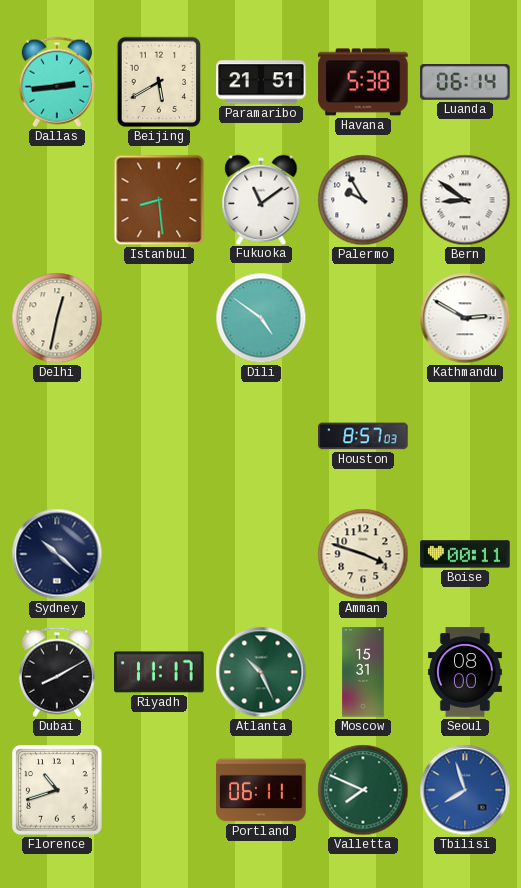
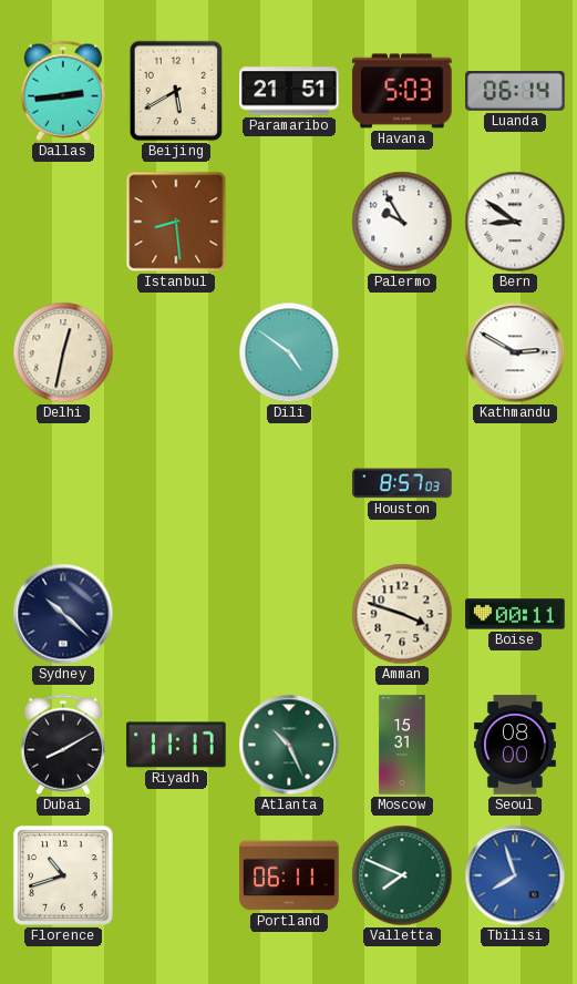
Havana: 5:38 -> 5:03
Fukuoka: 11:09 -> none
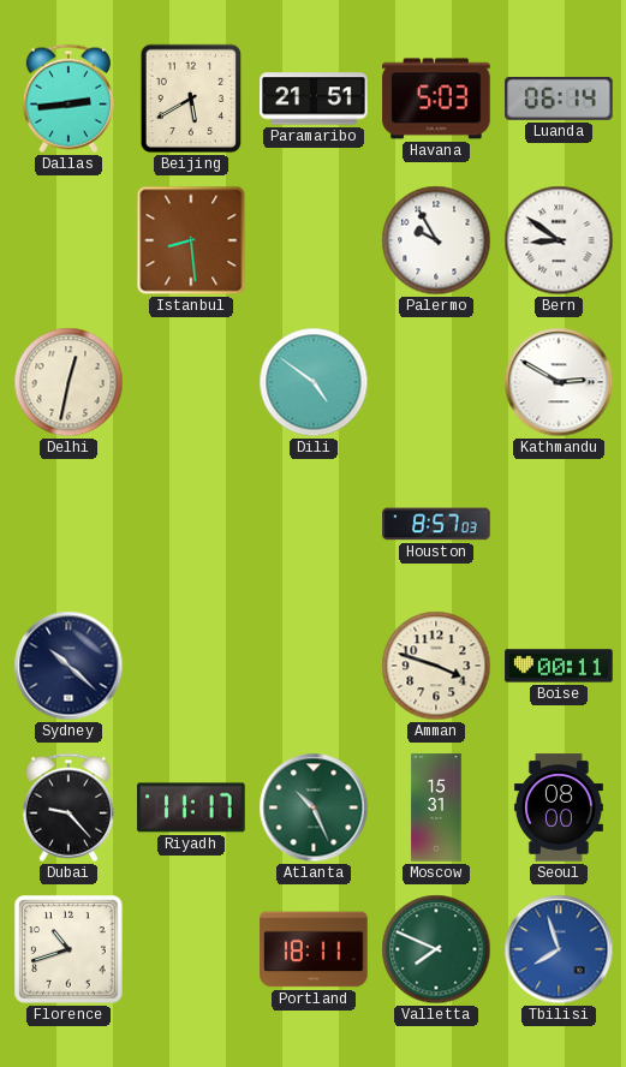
Dubai: 8:10 -> 9:23
Portland: 06:11 -> 18:11
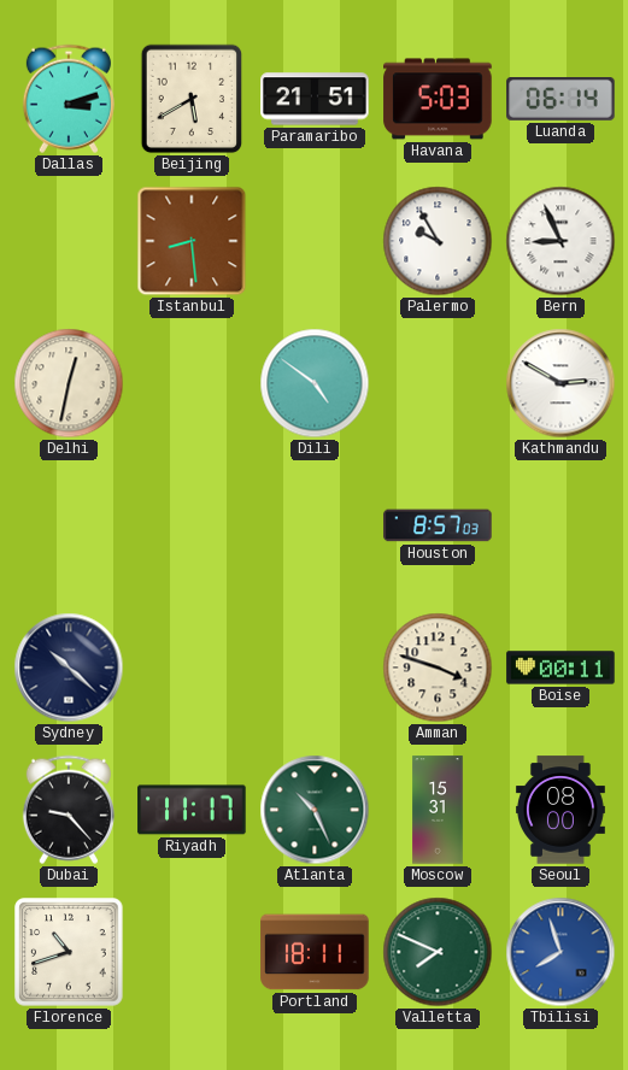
Dallas: 2:44 -> 3:12
Bern: 8:51 -> 8:56
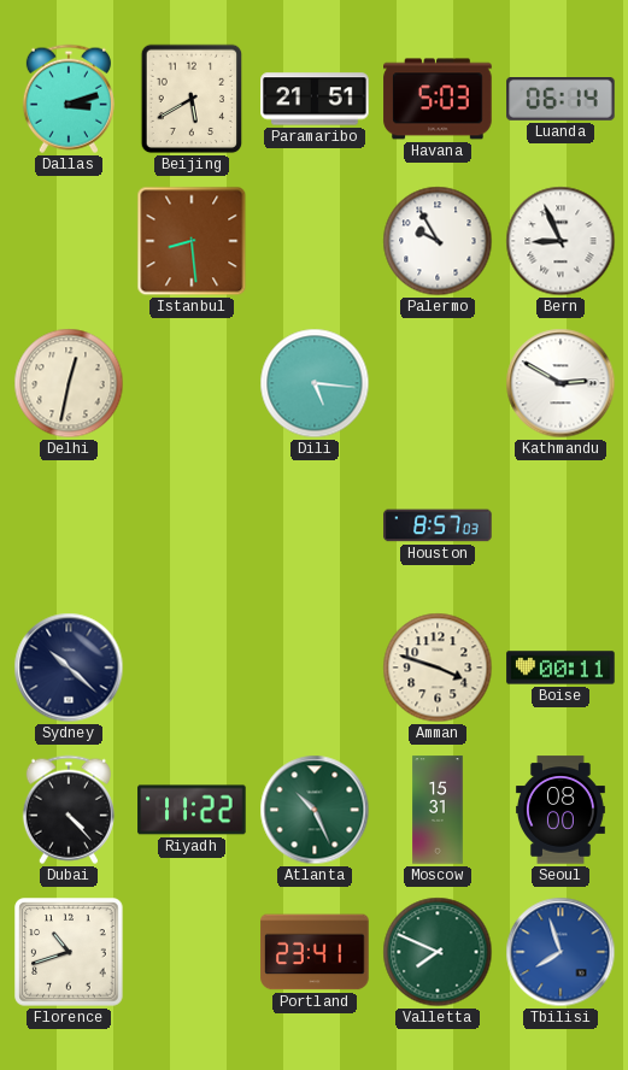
Dili: 4:51 -> 5:16
Dubai: 9:23 -> 4:23
Riyadh: 11:17 -> 11:22
Portland: 18:11 -> 23:41
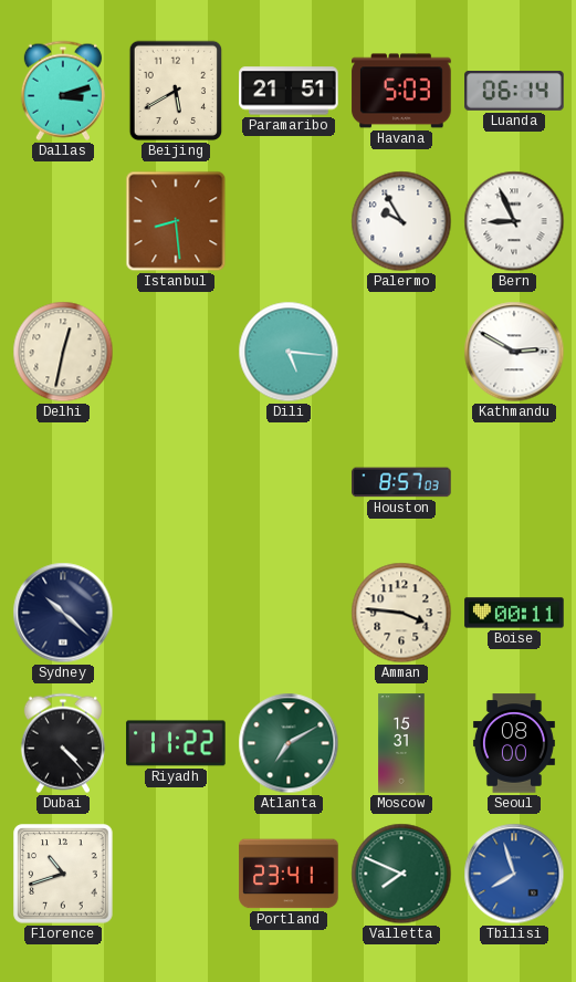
Amman: 3:48 -> 3:46
Atlanta: 10:26 -> 7:10
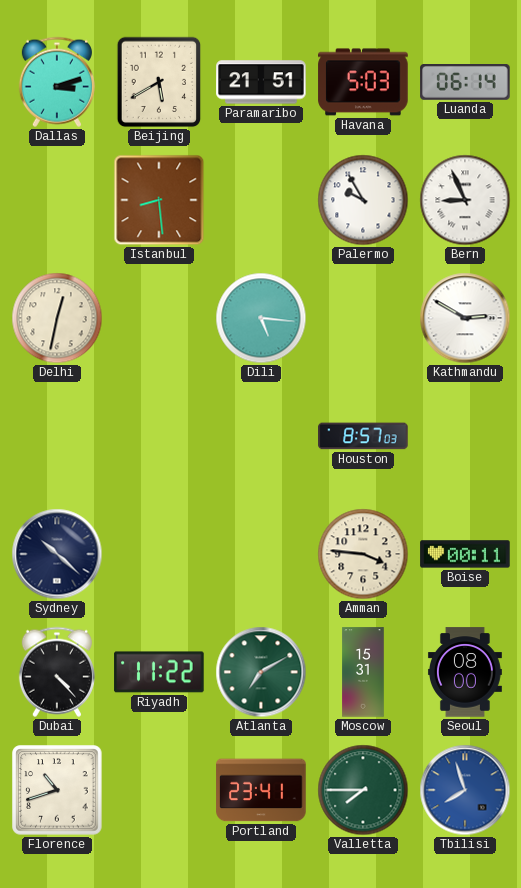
Valletta: 7:49 -> 7:45
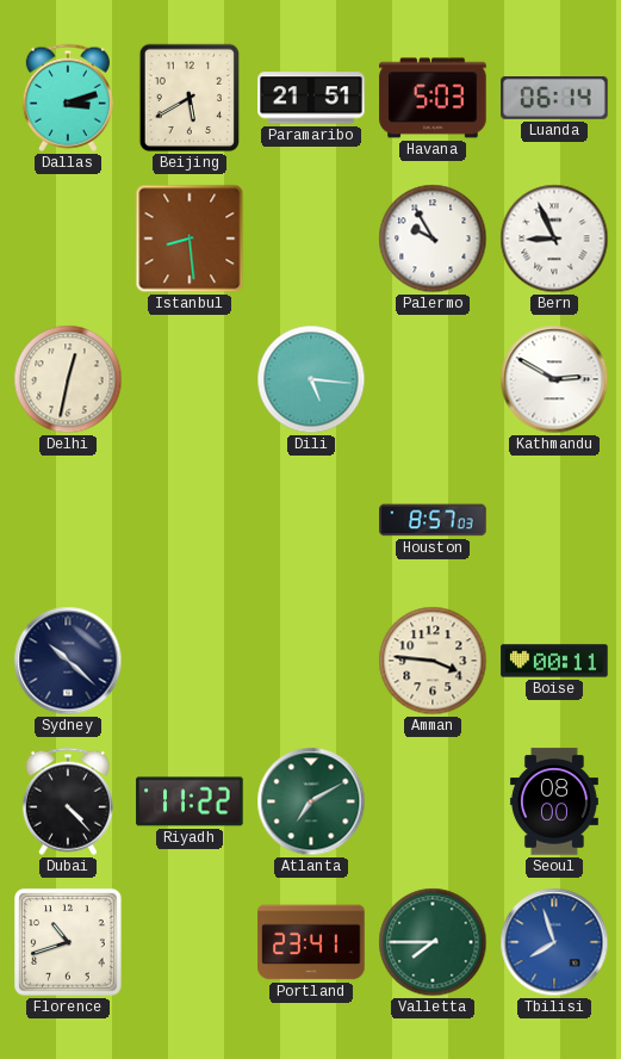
Moscow: 15:31 -> none
